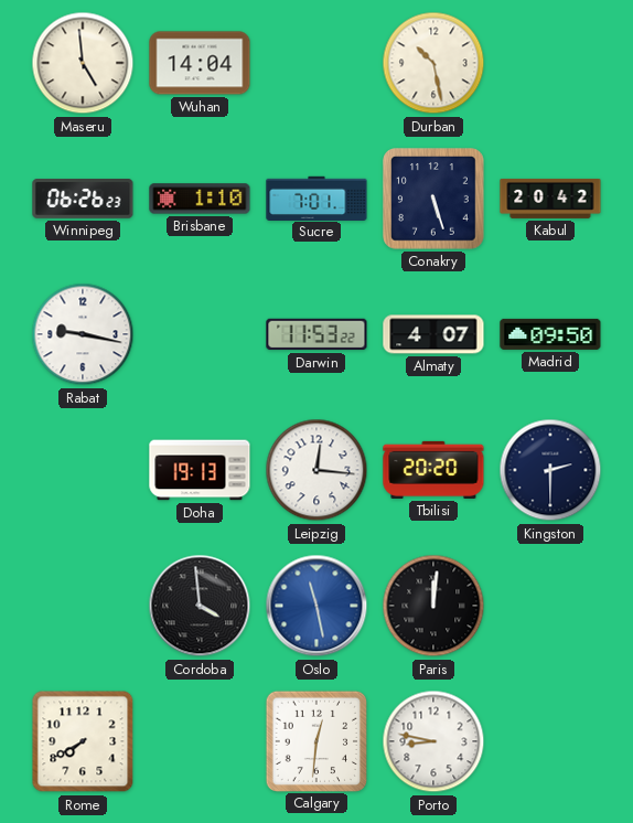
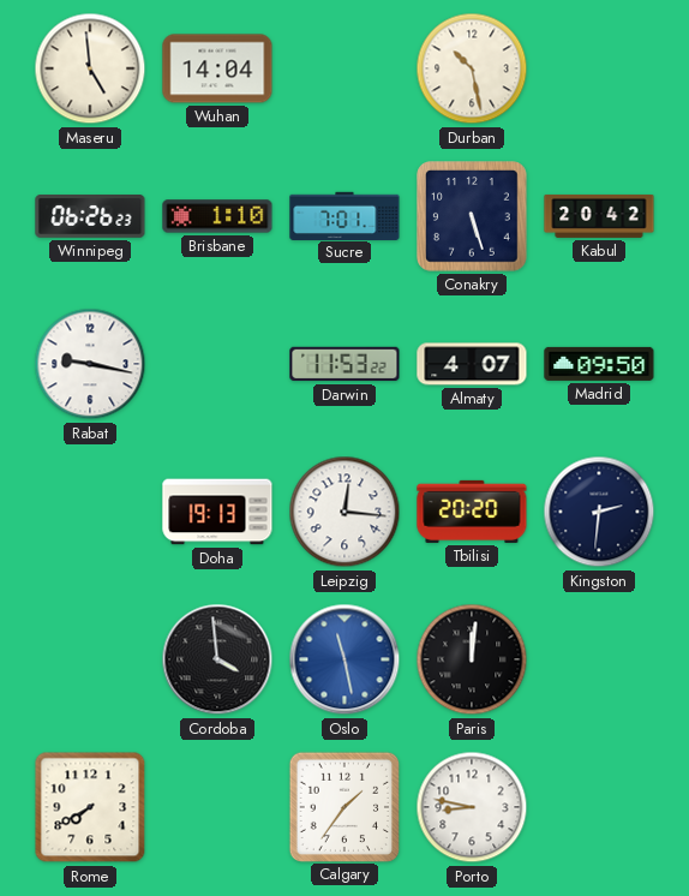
Kingston: 2:30 -> 2:31
Calgary: 12:31 -> 1:36
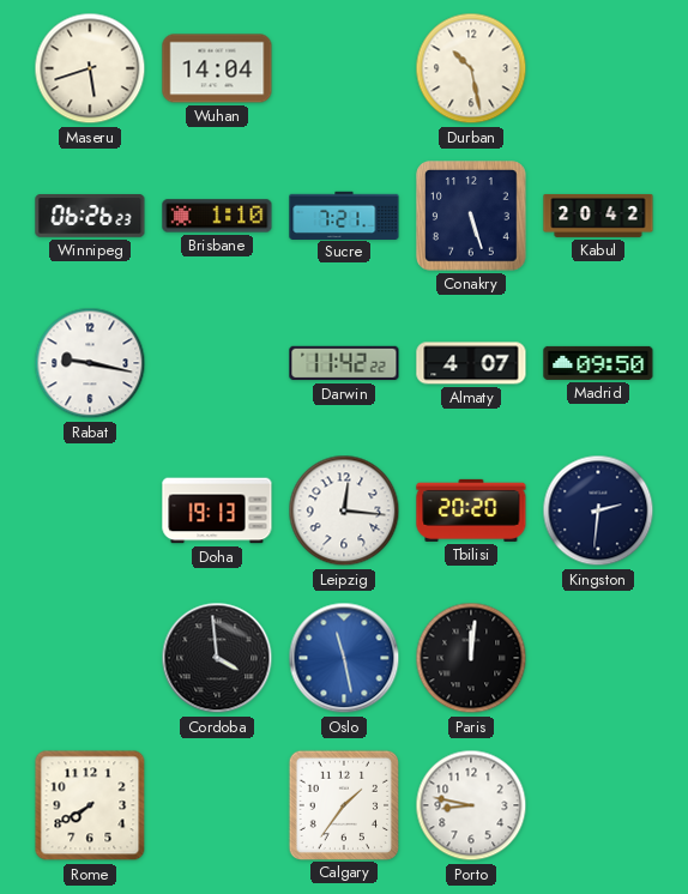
Maseru: 4:59 -> 5:42
Sucre: 7:01 -> 7:21
Darwin: 11:53 -> 11:42
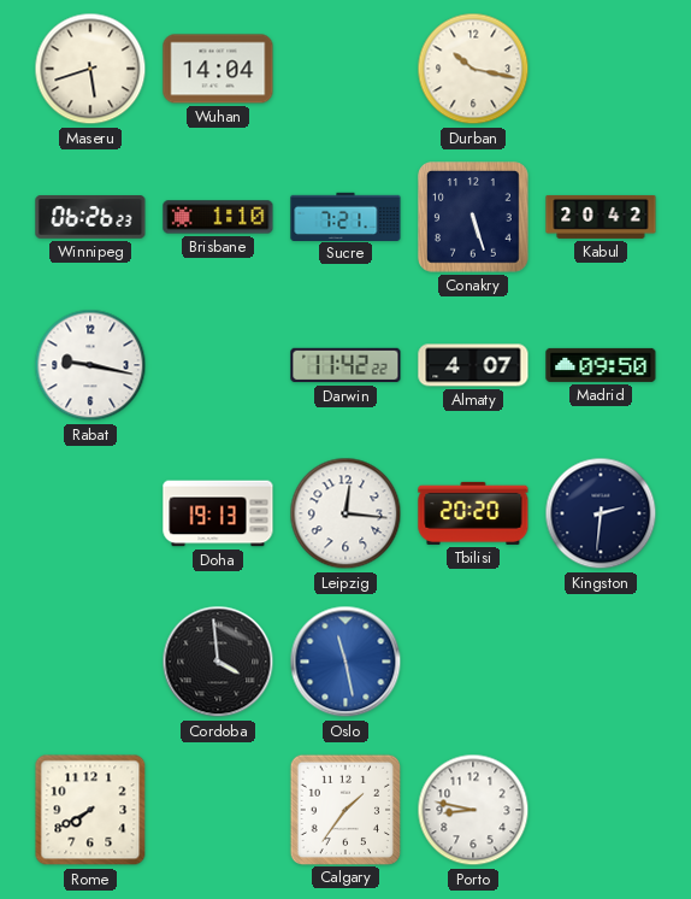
Durban: 10:28 -> 10:17
Paris: 12:01 -> none
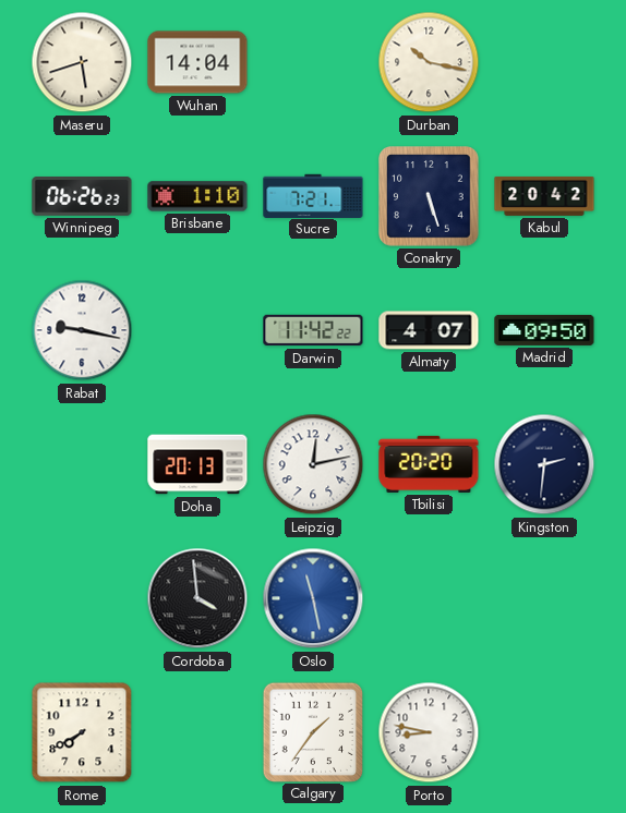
Doha: 19:13 -> 20:13
Leipzig: 12:16 -> 12:13
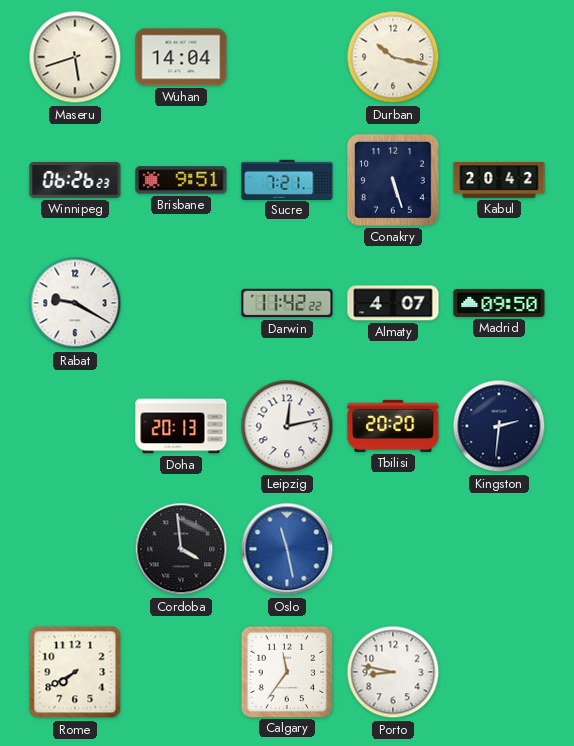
Brisbane: 1:10 -> 9:51
Rabat: 9:17 -> 9:20
Calgary: 1:36 -> 11:36
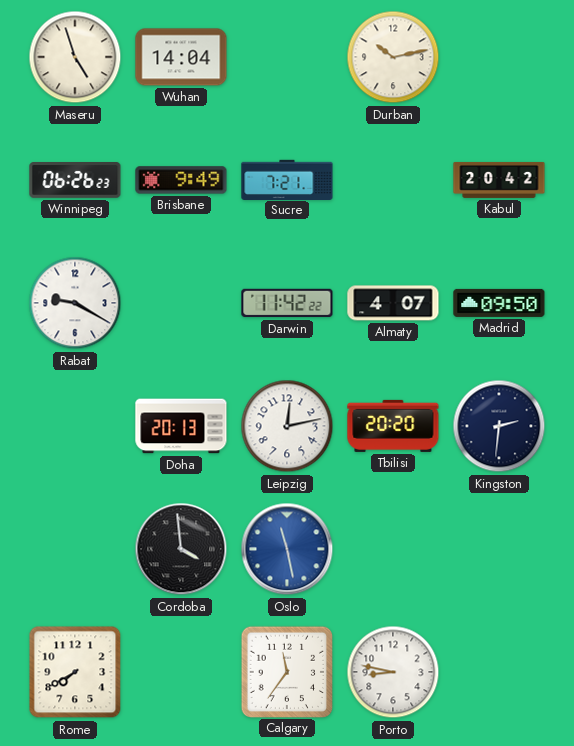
Maseru: 5:42 -> 4:57
Durban: 10:17 -> 10:13
Brisbane: 9:51 -> 9:49
Conakry: 5:27 -> none
